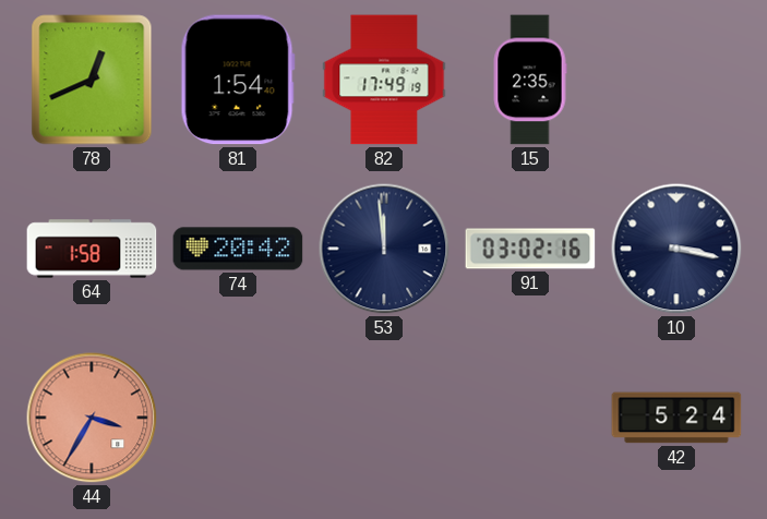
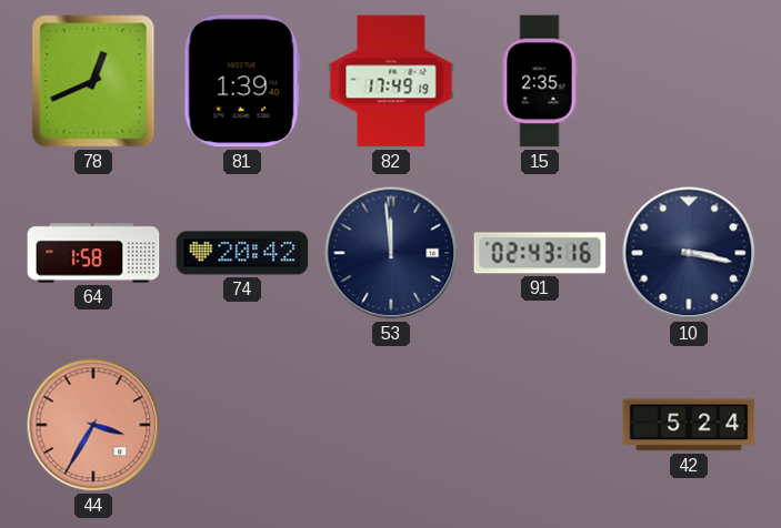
81: 1:54 -> 1:39
91: 03:02 -> 02:43
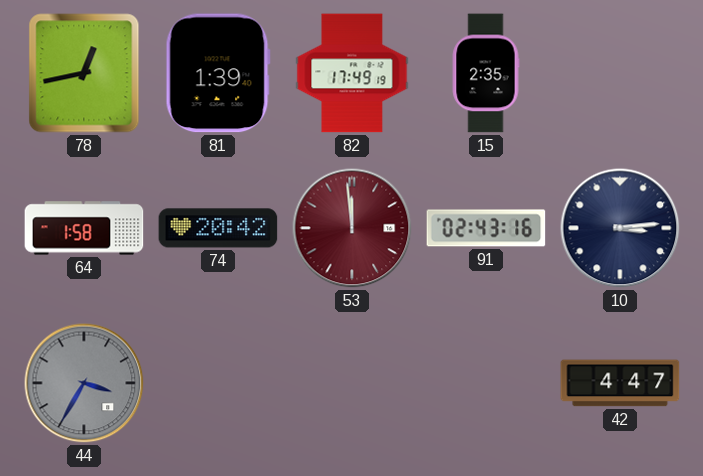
78: 12:41 -> 12:43
53 dial: navy -> burgundy
10: 3:17 -> 3:14
44 dial: salmon -> grey
42: 5:24 -> 4:47
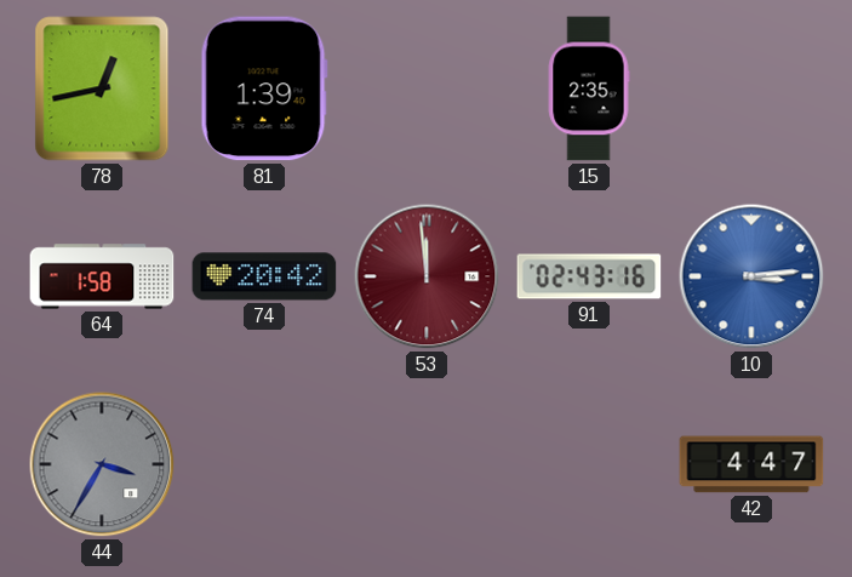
82: 17:49 -> none
10 dial: navy -> blue
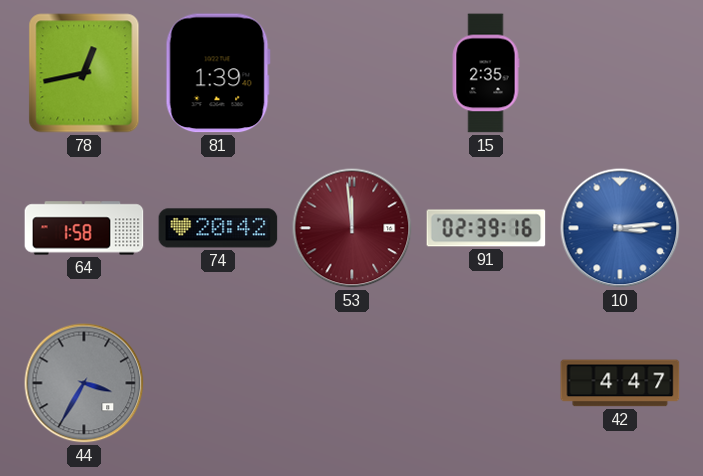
91: 02:43 -> 02:39
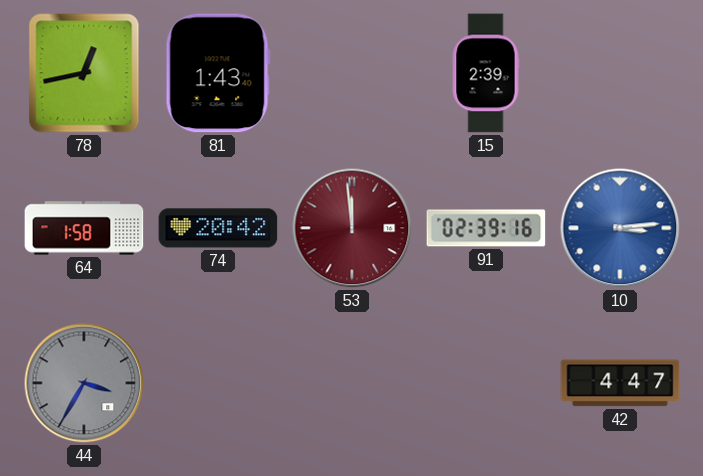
81: 1:39 -> 1:43
15: 2:35 -> 2:39
